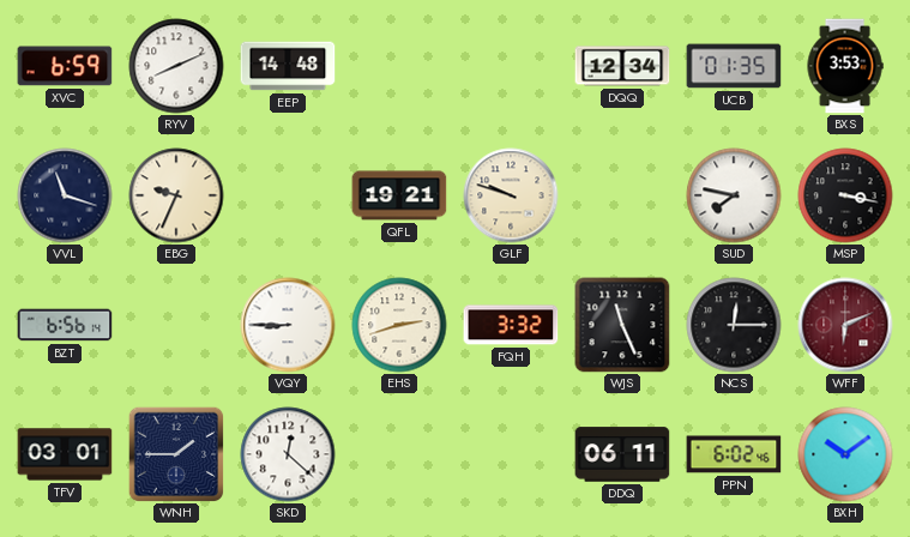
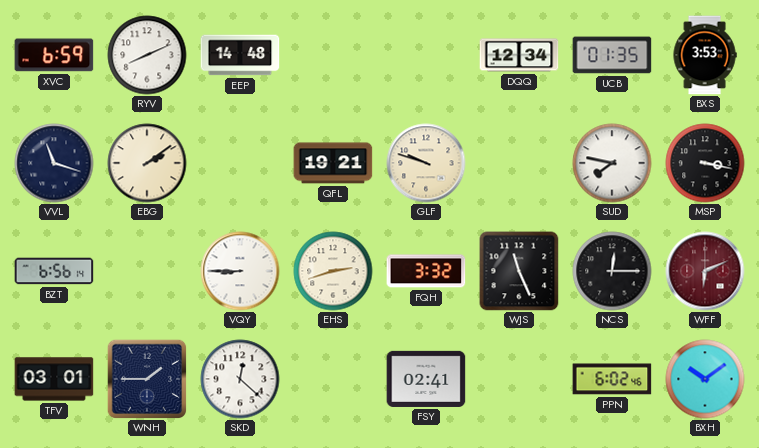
EBG: 9:34 -> 2:09
FSY: none -> 02:41
DDQ: 06:11 -> none
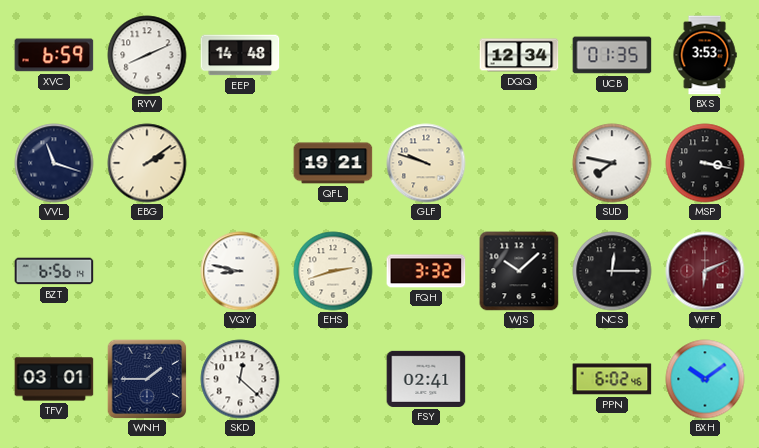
VQY: 8:45 -> 8:47
WJS: 11:26 -> 10:08
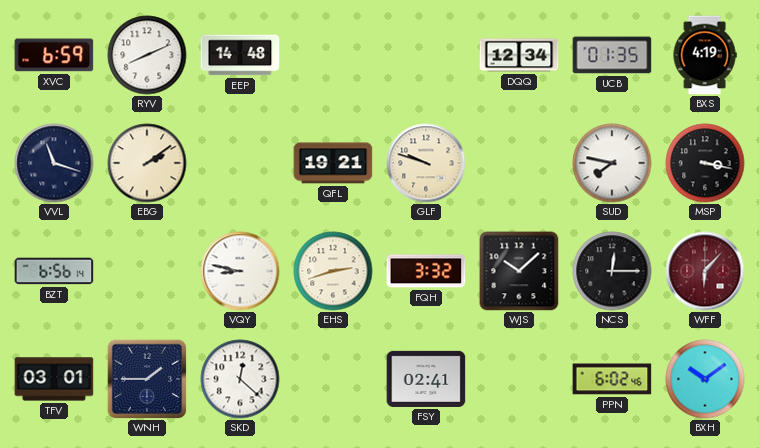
BXS: 3:53 -> 4:19
WFF: 6:11 -> 6:07
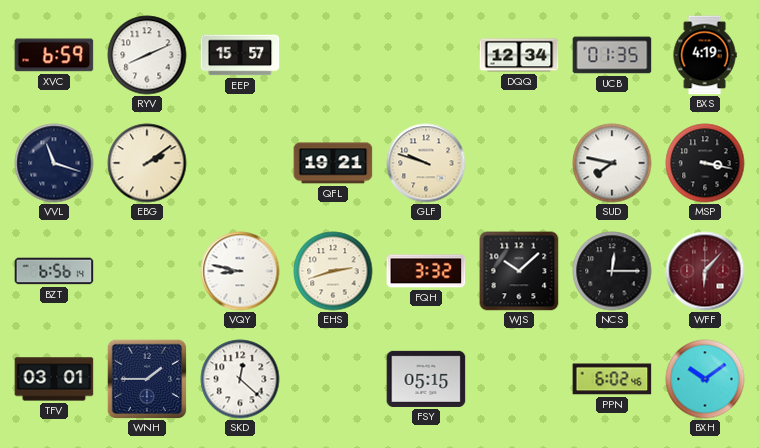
EEP: 14:48 -> 15:57
FSY: 02:41 -> 05:15
